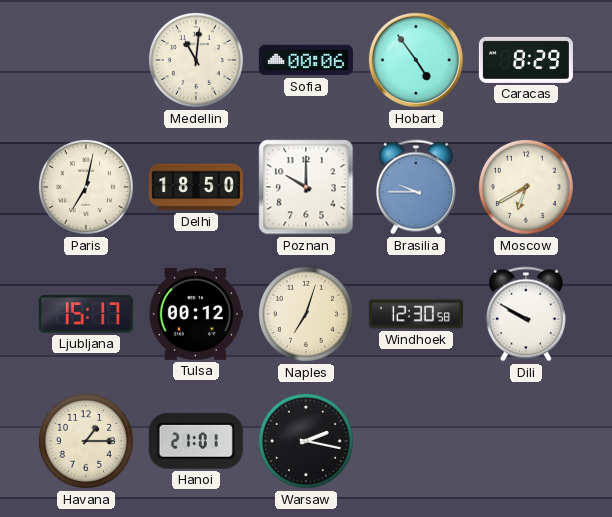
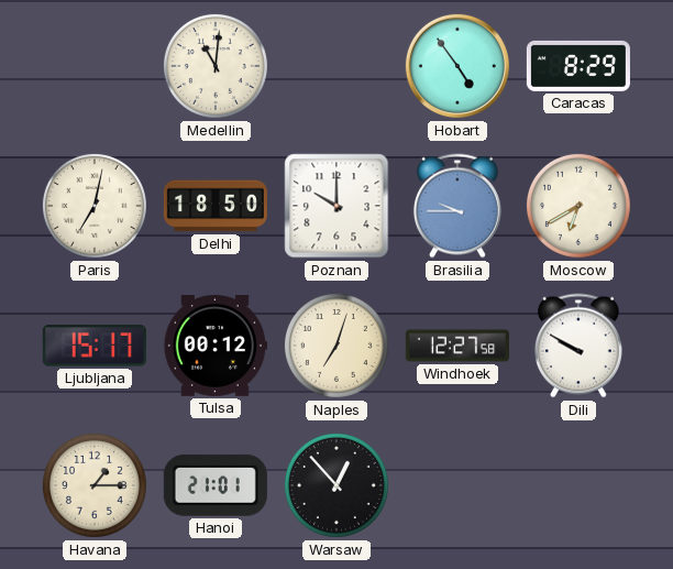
Sofia: 00:06 -> none
Windhoek: 12:30 -> 12:27
Warsaw: 2:17 -> 12:53
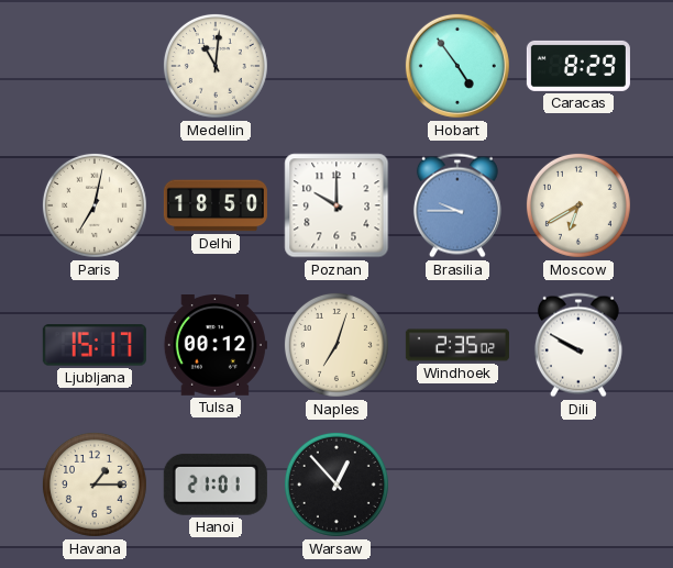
Windhoek: 12:27 -> 2:35
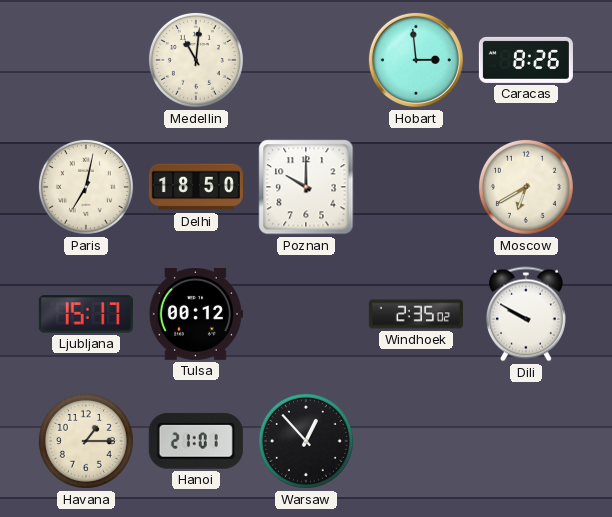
Hobart: 4:54 -> 2:59
Caracas: 8:29 -> 8:26
Brasilia: 9:45 -> none
Naples: 7:03 -> none
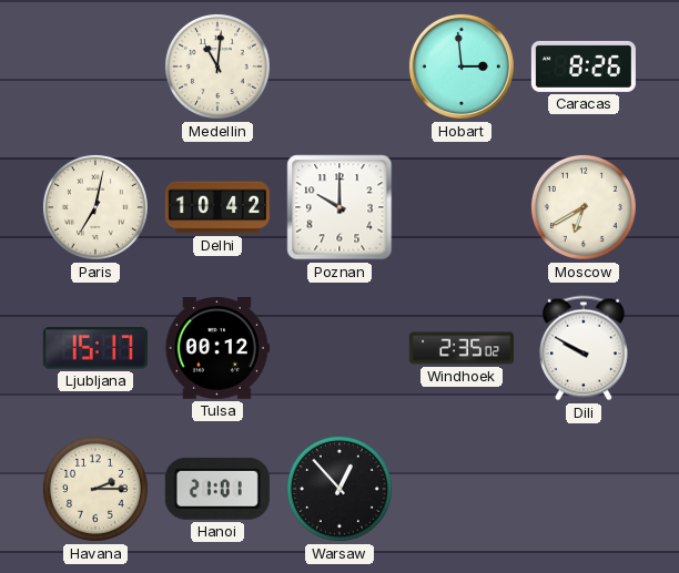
Delhi: 18:50 -> 10:42
Havana: 1:15 -> 2:15
